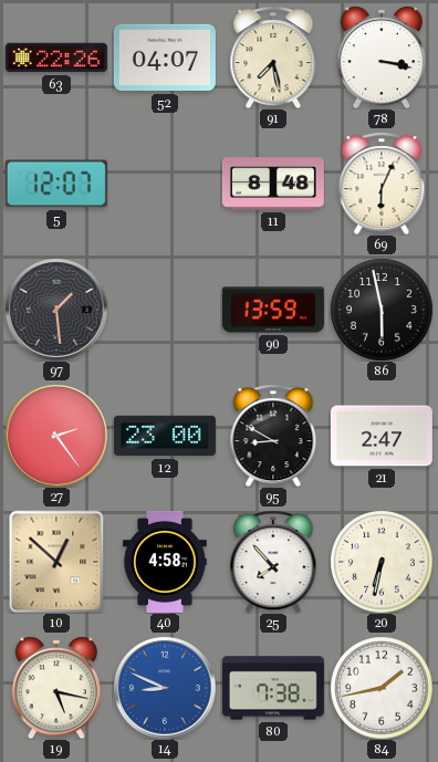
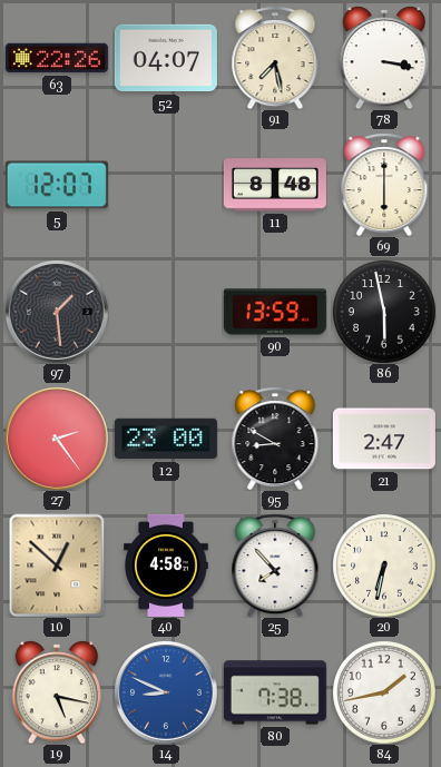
69: 6:04 -> 6:00
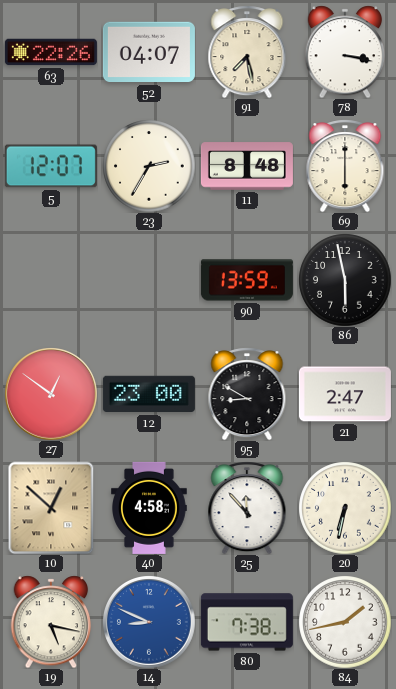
23: none -> 2:35
97: 1:29 -> none
27: 2:24 -> 12:51
25: 7:53 -> 11:53
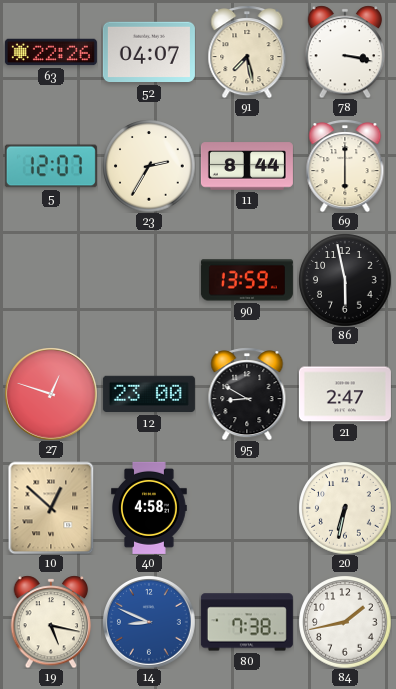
11: 8:48 -> 8:44
27: 12:51 -> 12:48
25: 11:53 -> none
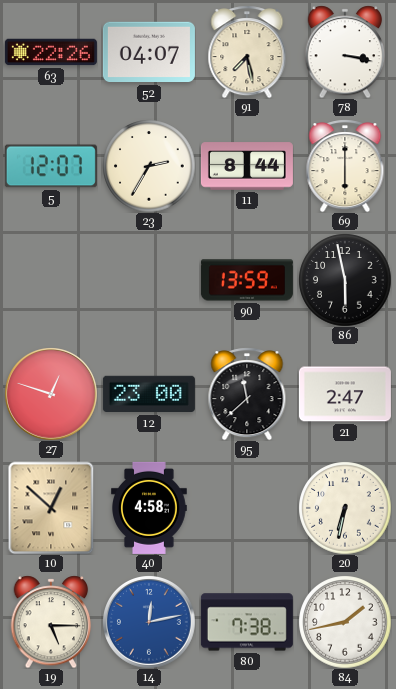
95: 8:50 -> 11:38
19: 5:17 -> 5:15
14: 8:49 -> 12:13
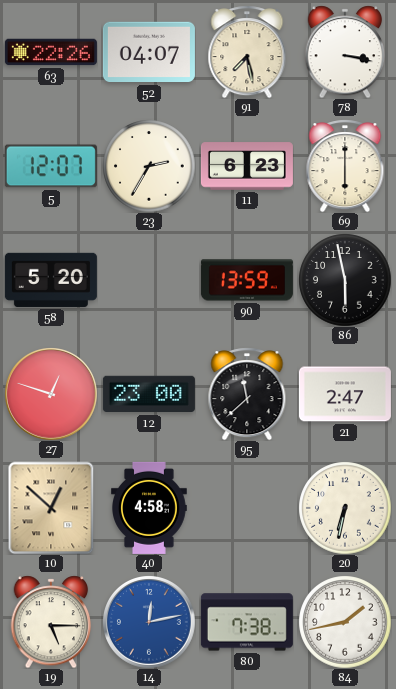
11: 8:44 -> 6:23
58: none -> 5:20
